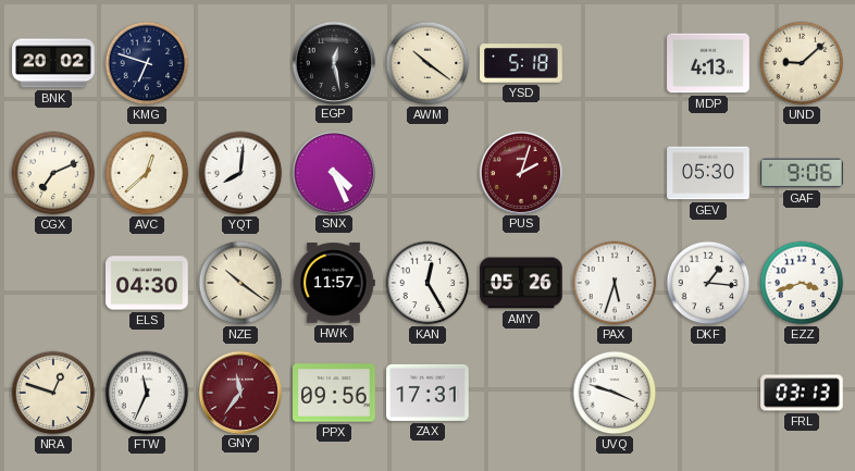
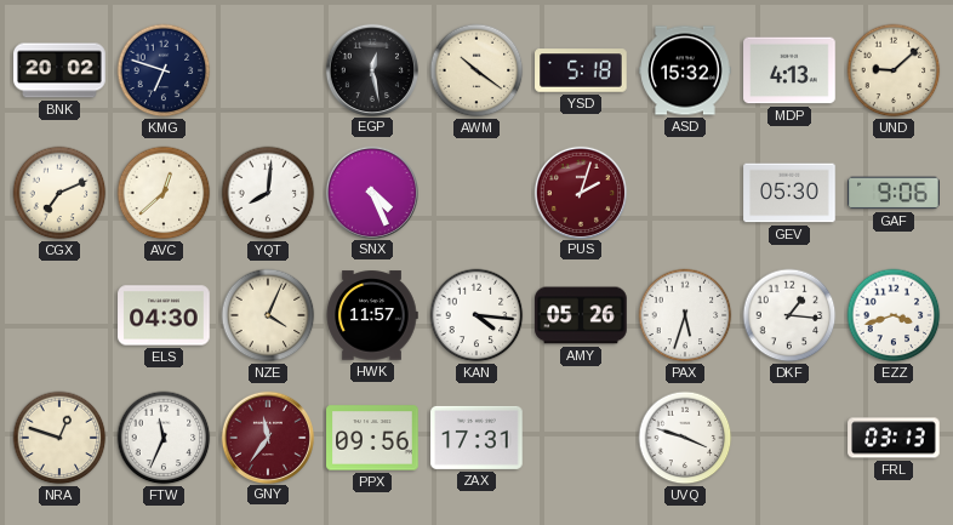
ASD: none -> 15:32
NZE: 10:21 -> 4:04
KAN: 12:25 -> 4:16
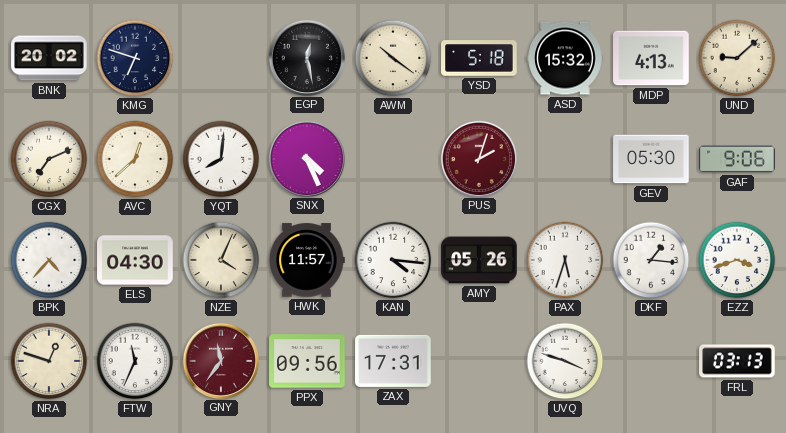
BPK: none -> 4:37
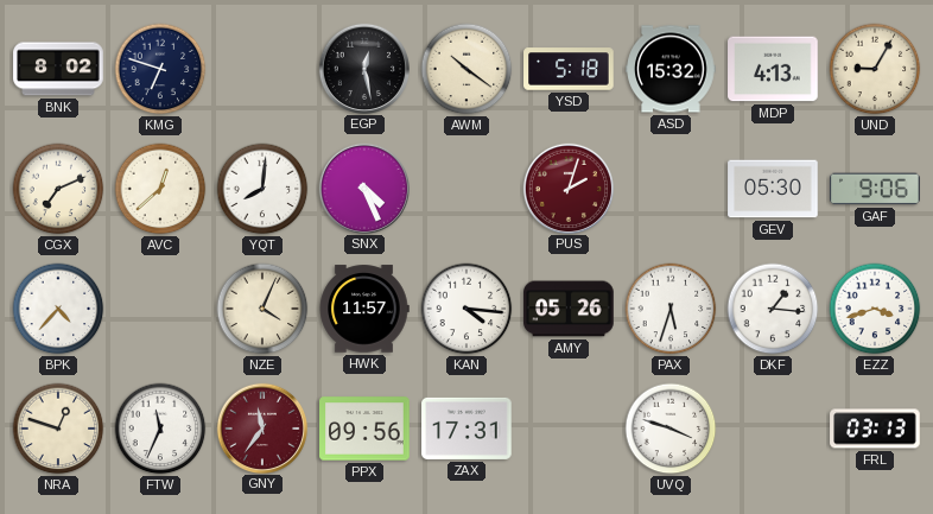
BNK: 20:02 -> 8:02
UND: 9:08 -> 9:05
ELS: 04:30 -> none
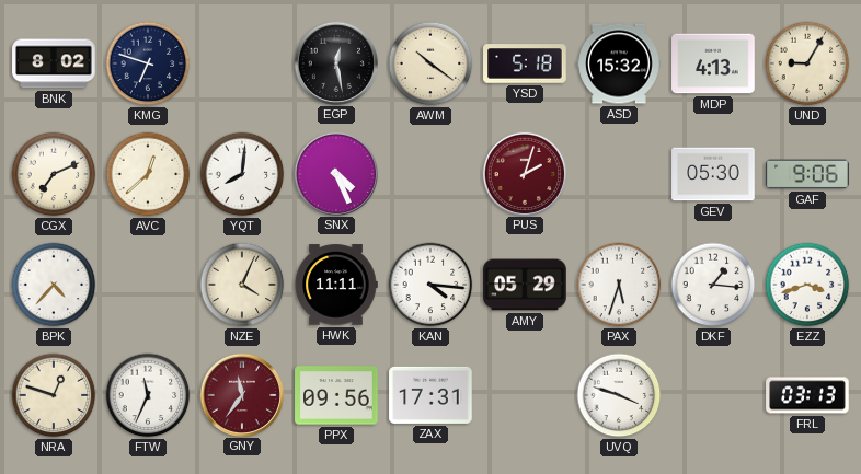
HWK: 11:57 -> 11:11
AMY: 05:26 -> 05:29
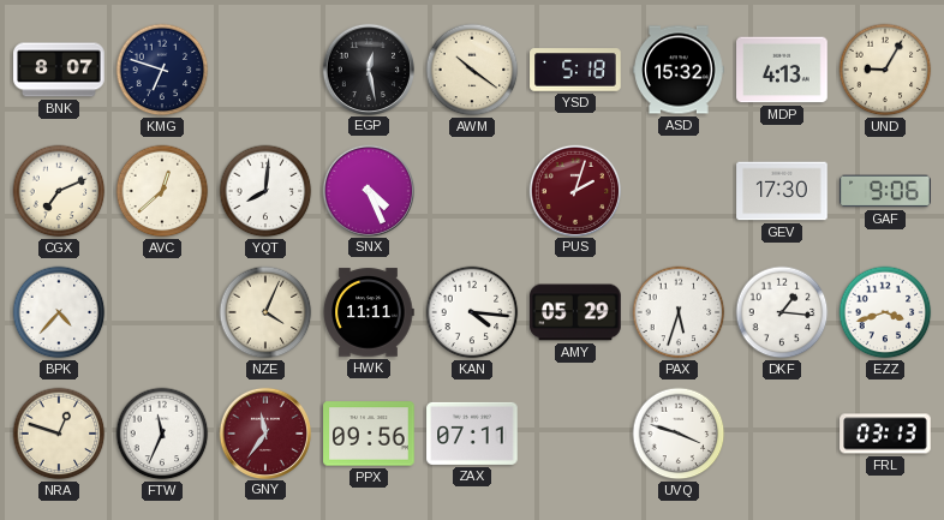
BNK: 8:02 -> 8:07
GEV: 05:30 -> 17:30
ZAX: 17:31 -> 07:11
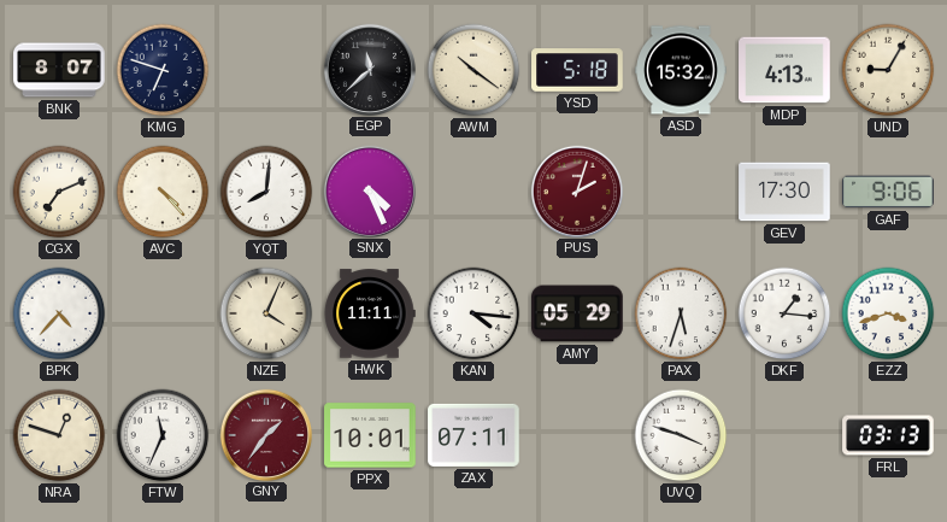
EGP: 12:28 -> 11:38
AVC: 12:38 -> 4:23
GNY: 11:36 -> 1:36
PPX: 09:56 -> 10:01
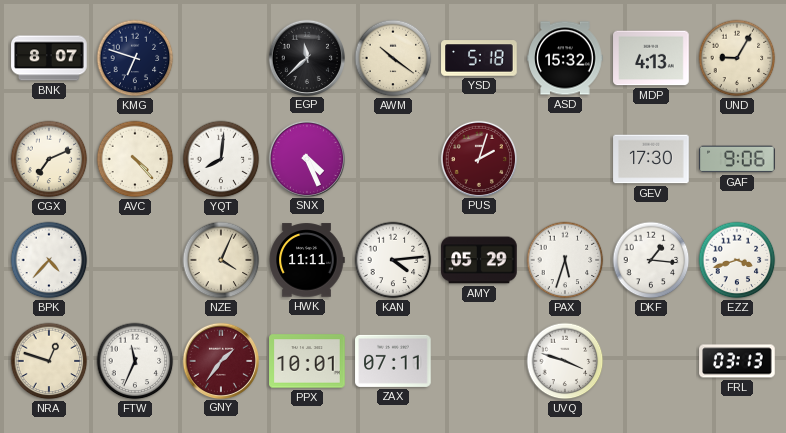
KAN: 4:16 -> 4:14
